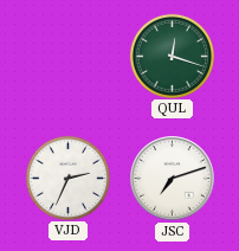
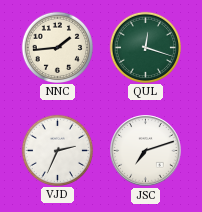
NNC: none -> 1:44
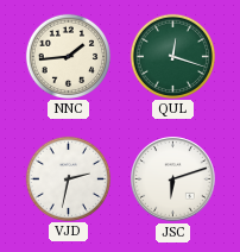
VJD: 2:34 -> 2:32
JSC: 7:12 -> 6:12
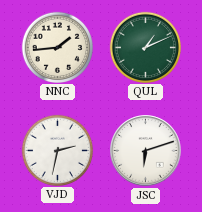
QUL: 12:18 -> 1:11
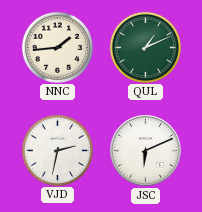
JSC: 6:12 -> 6:11
